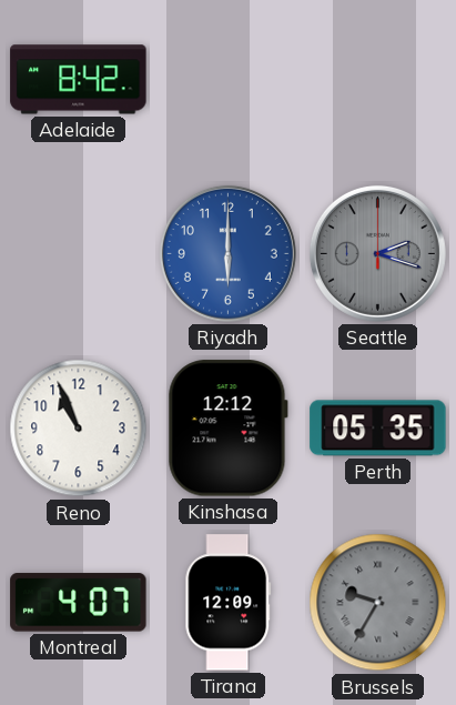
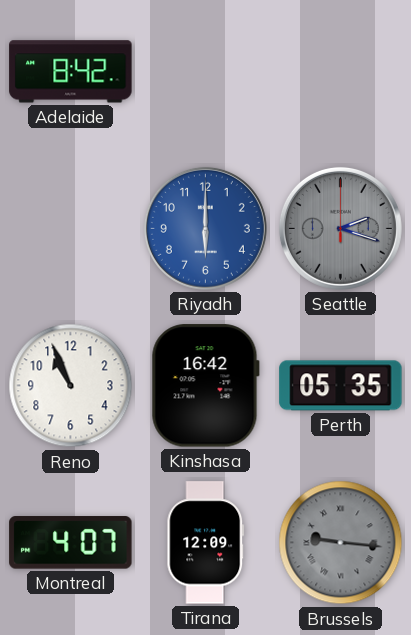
Kinshasa: 12:12 -> 16:42
Brussels: 9:35 -> 9:16
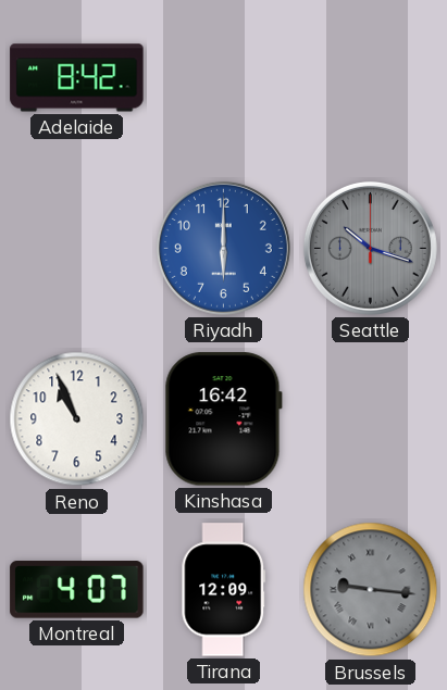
Seattle: 2:18 -> 10:18
Perth: 05:35 -> none
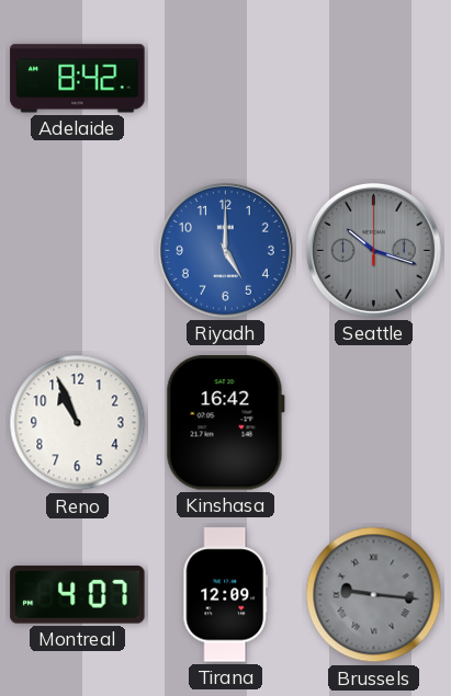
Riyadh: 6:00 -> 5:00
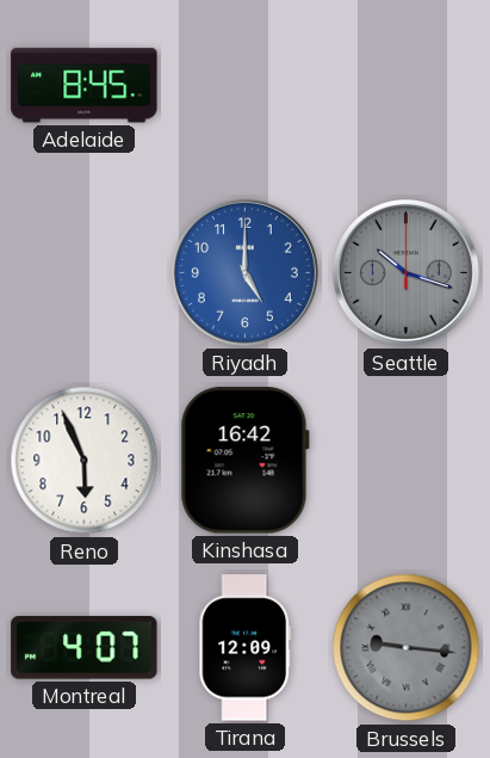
Adelaide: 8:42 -> 8:45
Reno: 10:56 -> 5:56
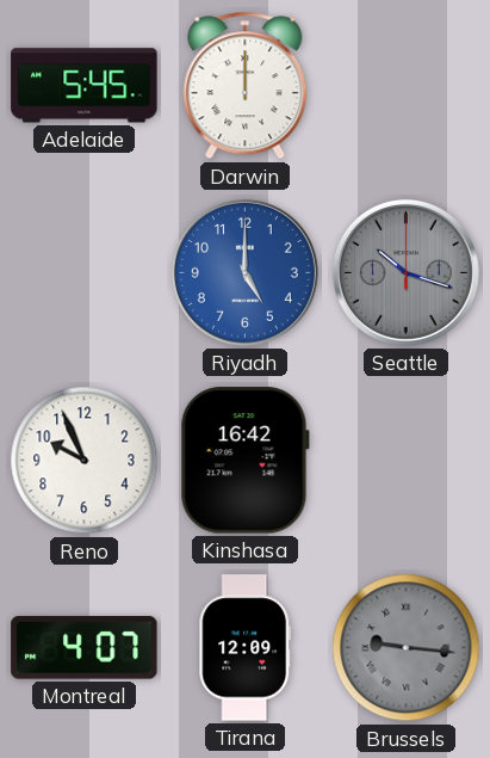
Adelaide: 8:45 -> 5:45
Darwin: none -> 12:00
Reno: 5:56 -> 9:56
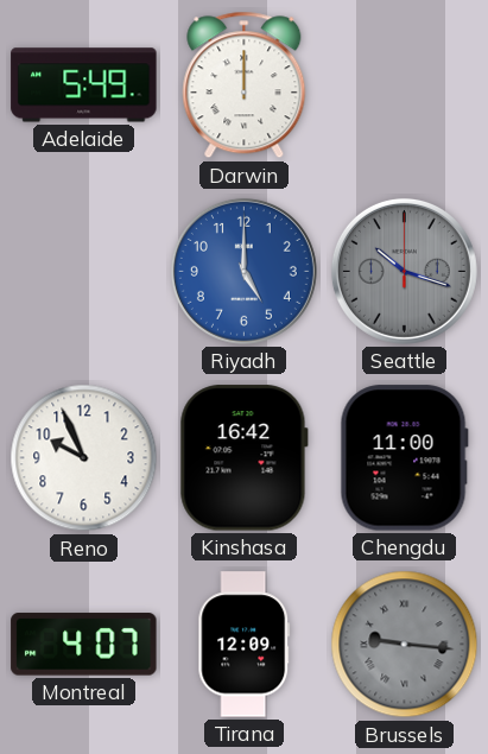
Adelaide: 5:45 -> 5:49
Chengdu: none -> 11:00
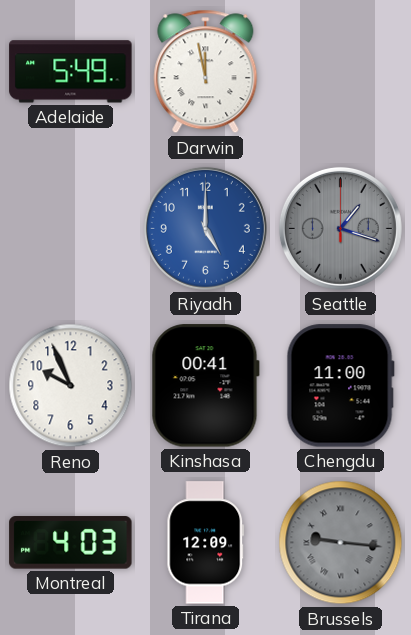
Darwin: 12:00 -> 11:58
Seattle: 10:18 -> 1:18
Kinshasa: 16:42 -> 00:41
Montreal: 4:07 -> 4:03
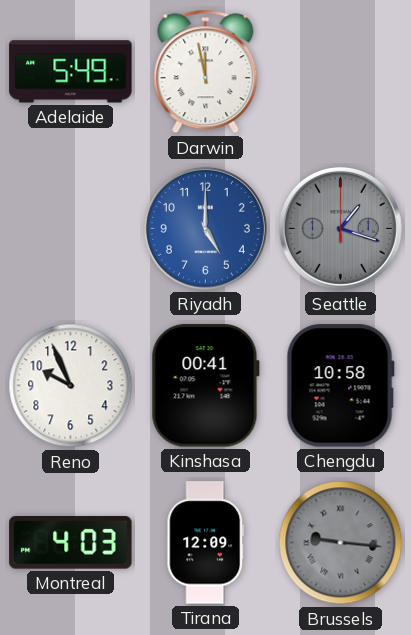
Chengdu: 11:00 -> 10:58
